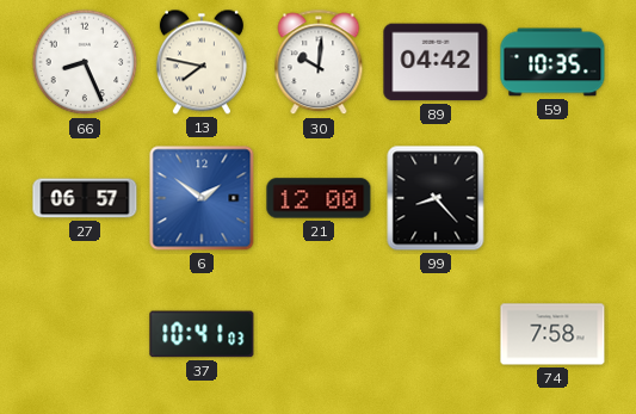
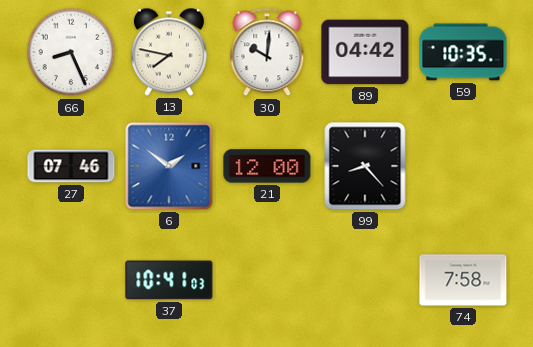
27: 06:57 -> 07:46
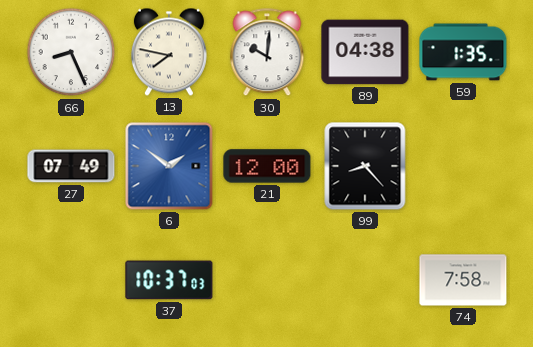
89: 04:42 -> 04:38
59: 10:35 -> 1:35
27: 07:46 -> 07:49
37: 10:41 -> 10:37
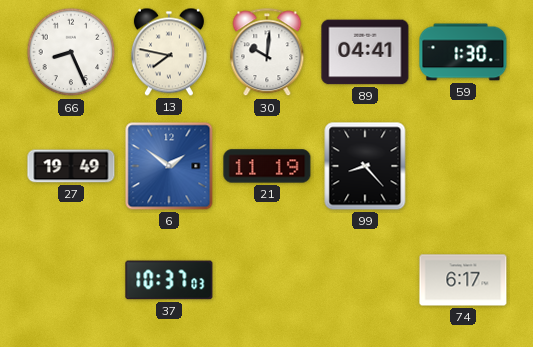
89: 04:38 -> 04:41
59: 1:35 -> 1:30
27: 07:49 -> 19:49
21: 12:00 -> 11:19
74: 7:58 -> 6:17
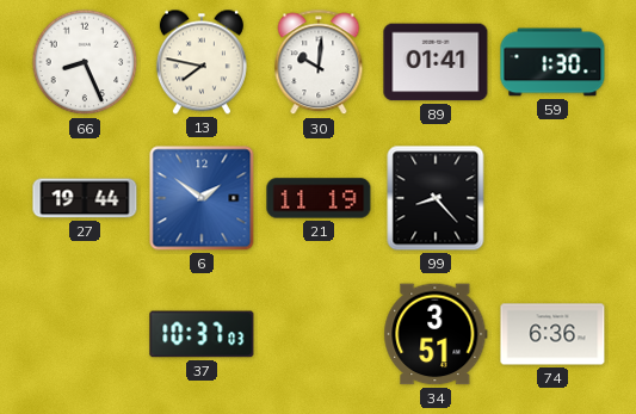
89: 04:41 -> 01:41
27: 19:49 -> 19:44
34: none -> 3:51
74: 6:17 -> 6:36
